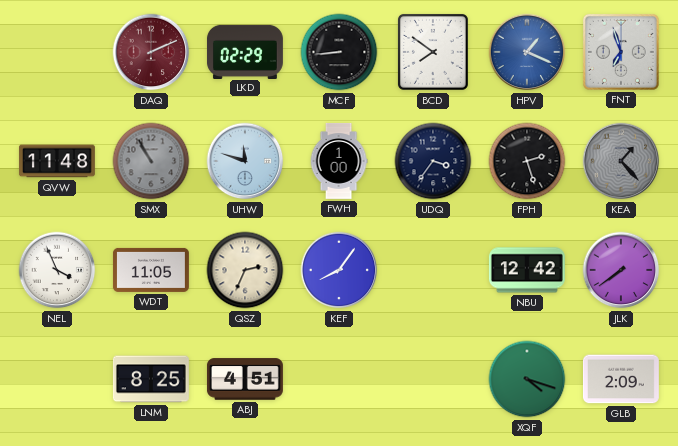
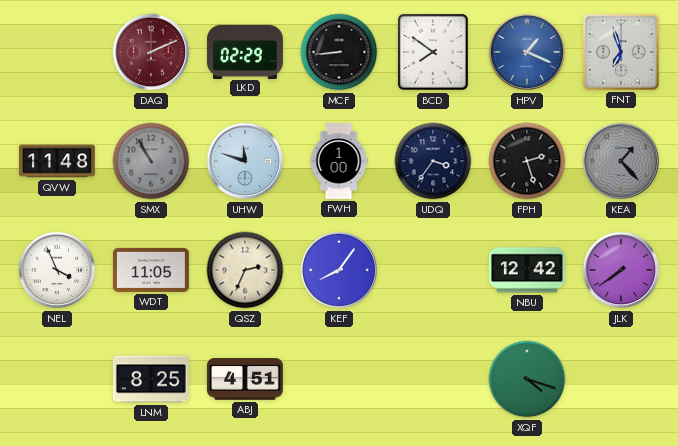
GLB: 2:09 -> none
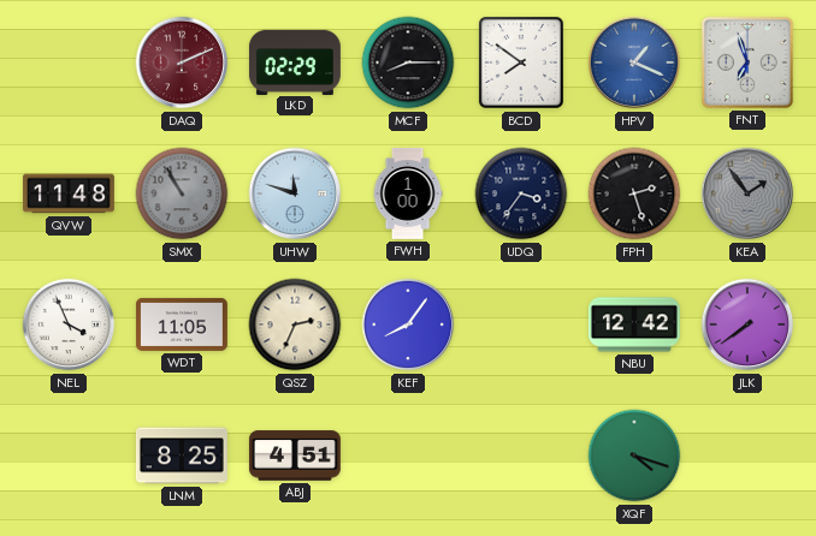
MCF: 8:44 -> 8:15
KEA: 1:23 -> 1:54
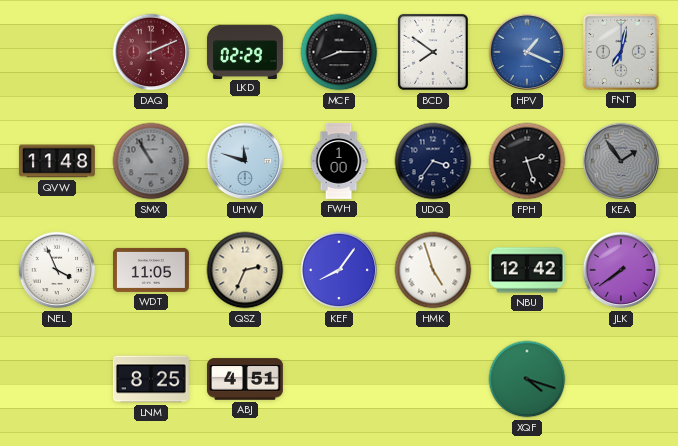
FNT: 6:57 -> 7:02
HMK: none -> 4:57
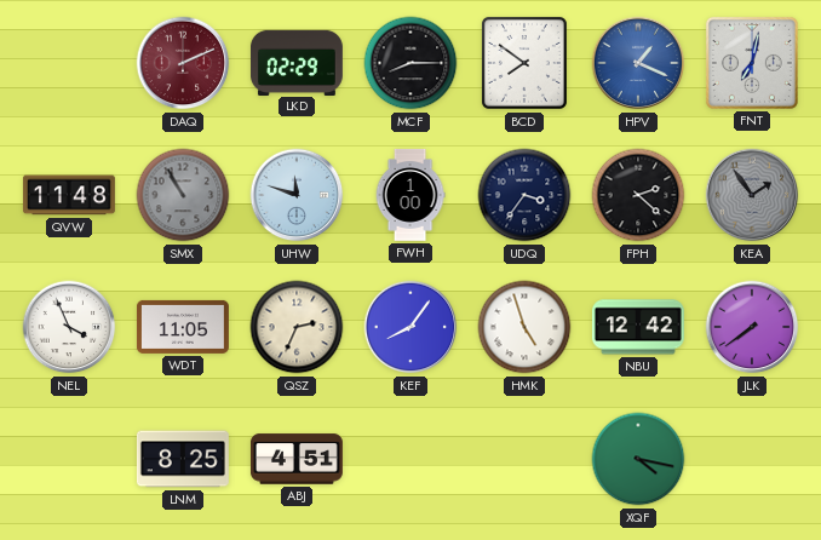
FPH: 2:27 -> 2:22
XQF: 4:18 -> 4:17
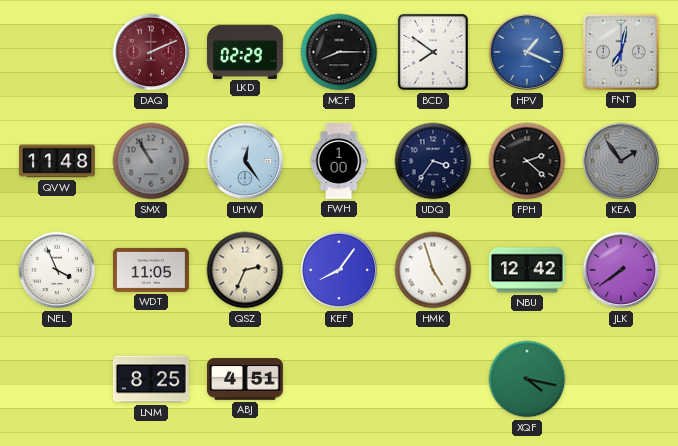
UHW: 11:48 -> 12:24
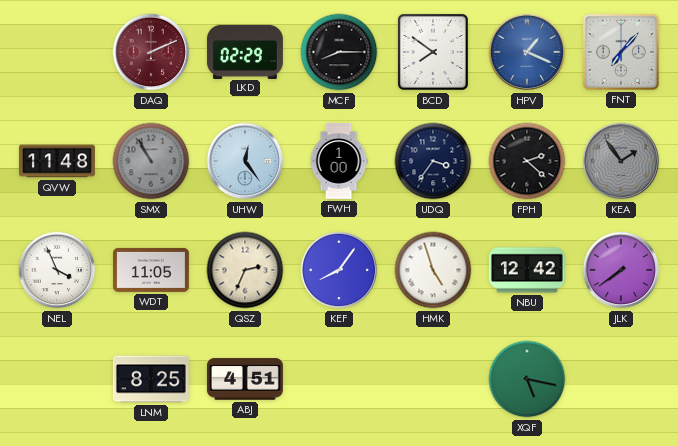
FNT: 7:02 -> 7:07
XQF: 4:17 -> 5:17
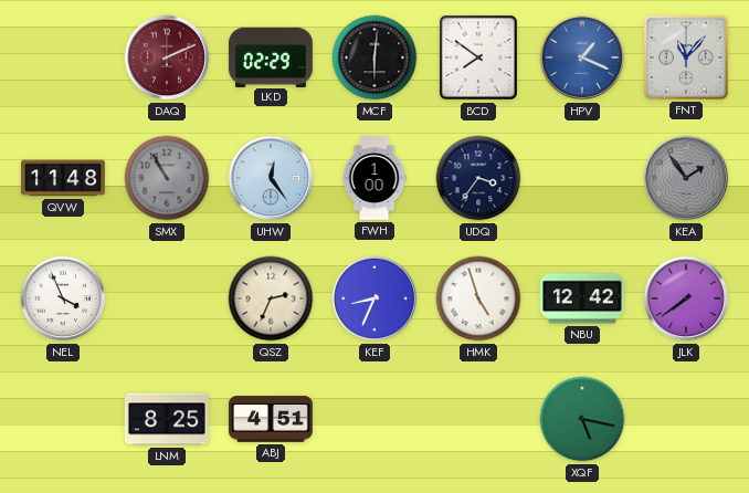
MCF: 8:15 -> 6:01
FNT: 7:07 -> 11:07
FPH: 2:22 -> none
WDT: 11:05 -> none
KEF: 8:06 -> 8:34
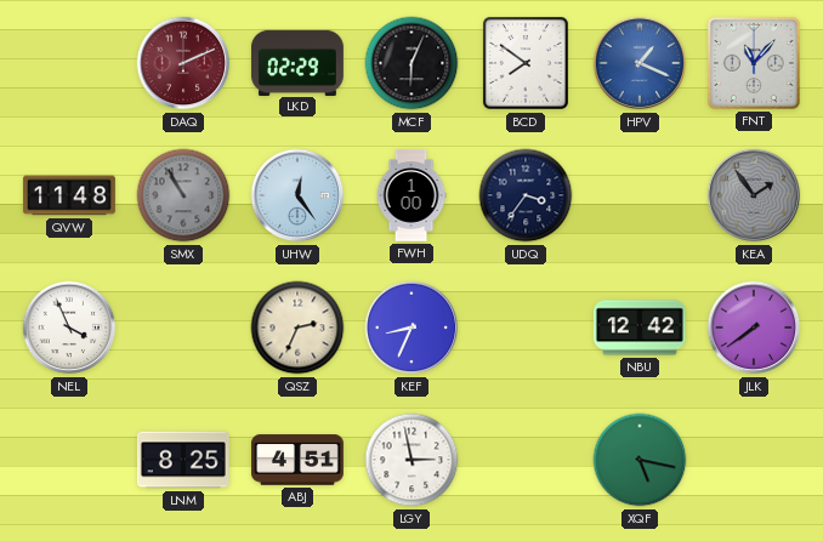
MCF: 6:01 -> 6:04
HMK: 4:57 -> none
LGY: none -> 2:58
